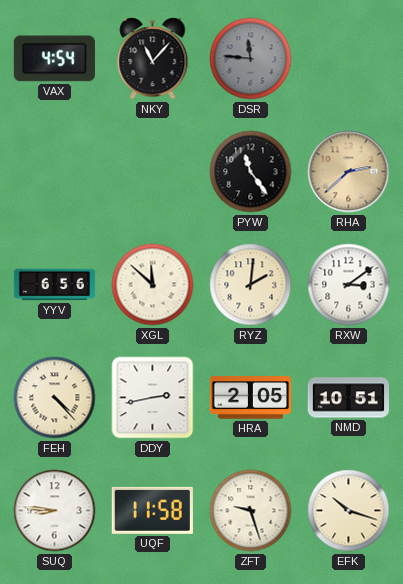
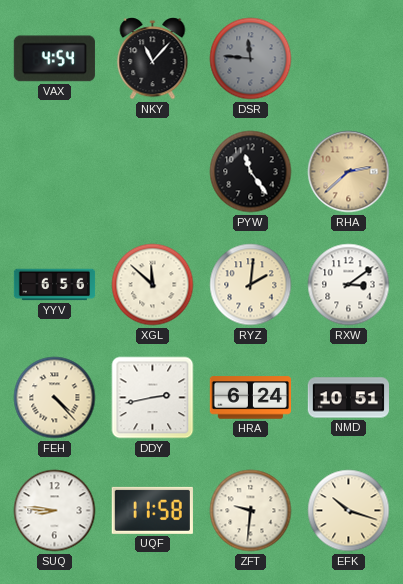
HRA: 2:05 -> 6:24
ZFT: 9:27 -> 9:31
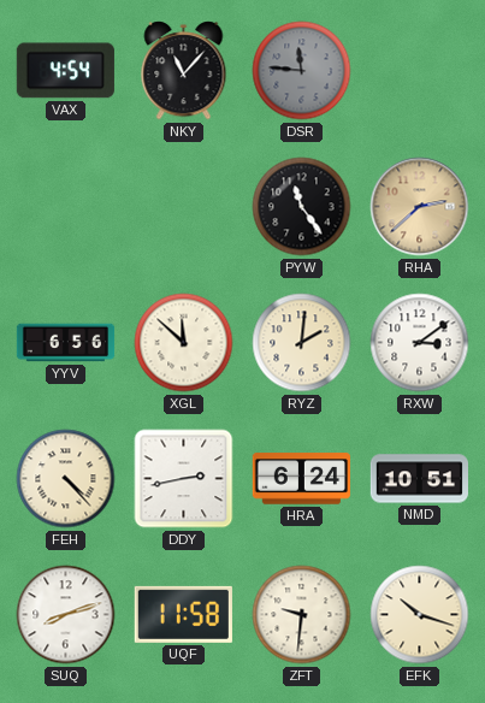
SUQ: 8:46 -> 8:12
